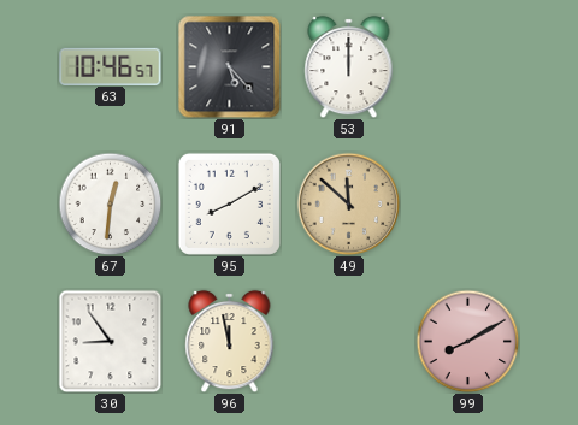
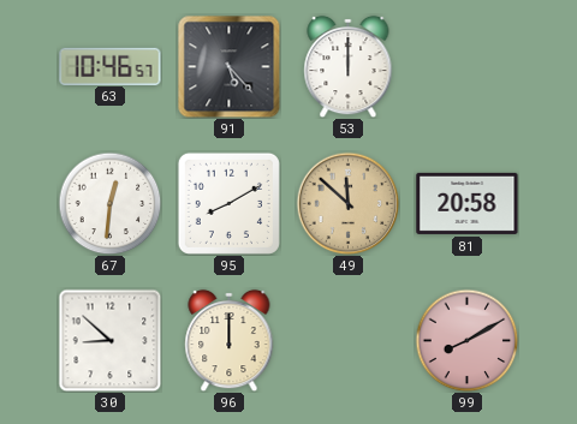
81: none -> 20:58
30: 8:54 -> 8:52
96: 11:58 -> 12:00
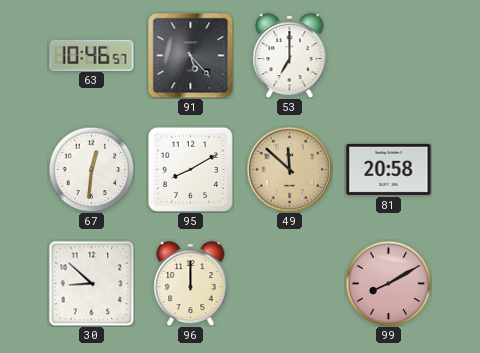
53: 12:00 -> 7:00
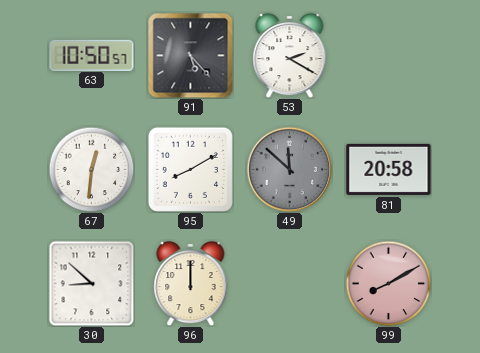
63: 10:46 -> 10:50
53: 7:00 -> 2:20
49 dial: champagne -> grey
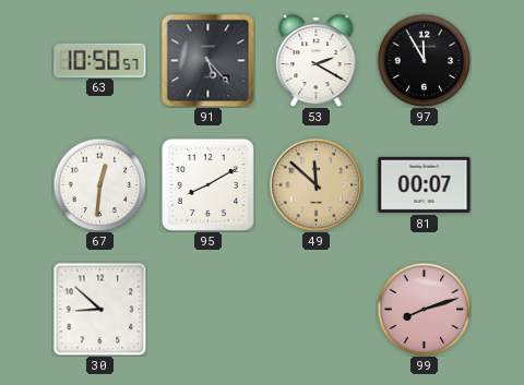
97: none -> 11:55
49 dial: grey -> champagne
81: 20:58 -> 00:07
96: 12:00 -> none
99: 8:10 -> 8:12
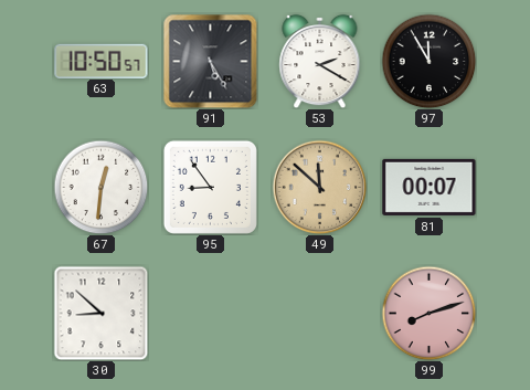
91: 5:23 -> 5:25
95: 8:10 -> 8:54
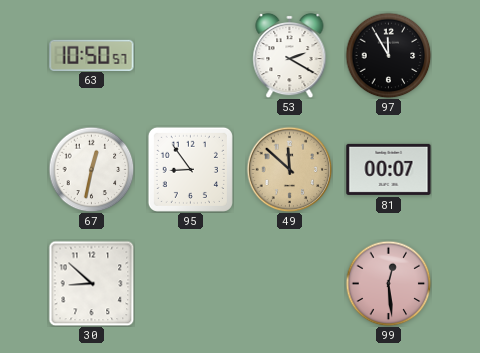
91: 5:25 -> none
67: 12:31 -> 12:32
99: 8:12 -> 12:29
